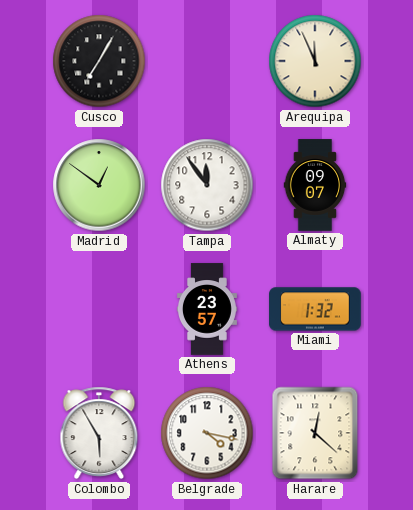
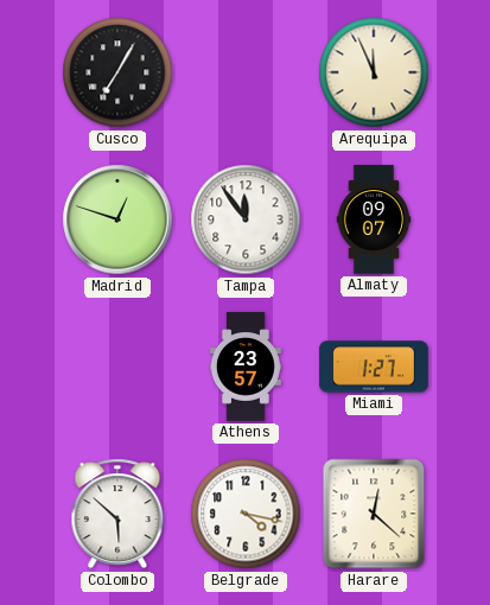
Madrid: 12:51 -> 12:48
Miami: 1:32 -> 1:27
Colombo: 5:55 -> 5:52
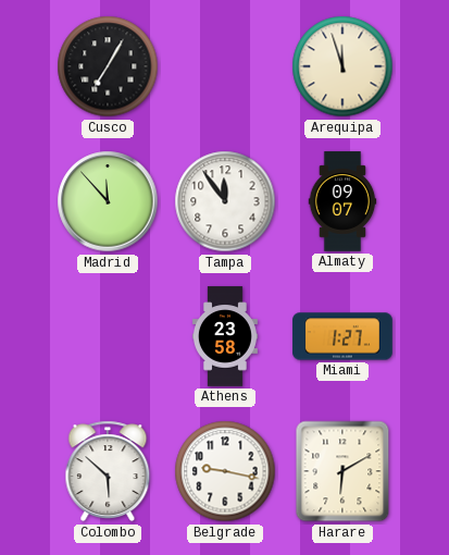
Arequipa: 11:56 -> 11:57
Madrid: 12:48 -> 11:53
Athens: 23:57 -> 23:58
Belgrade: 4:17 -> 9:17
Harare: 12:22 -> 6:10
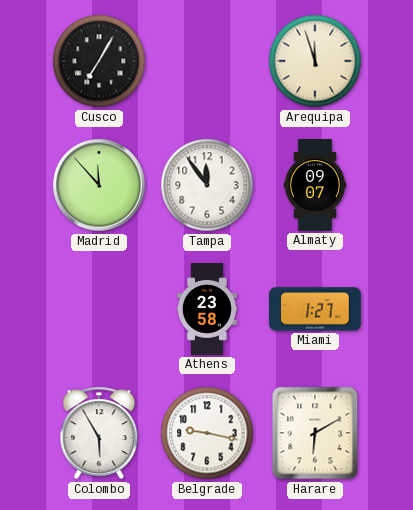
Colombo: 5:52 -> 5:55
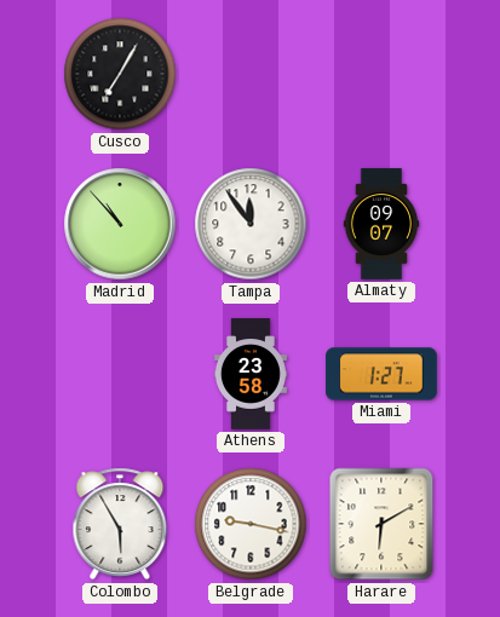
Arequipa: 11:57 -> none
Madrid: 11:53 -> 10:53
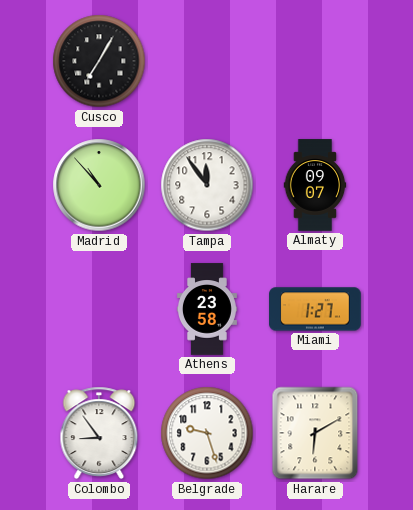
Colombo: 5:55 -> 8:54
Belgrade: 9:17 -> 9:27
